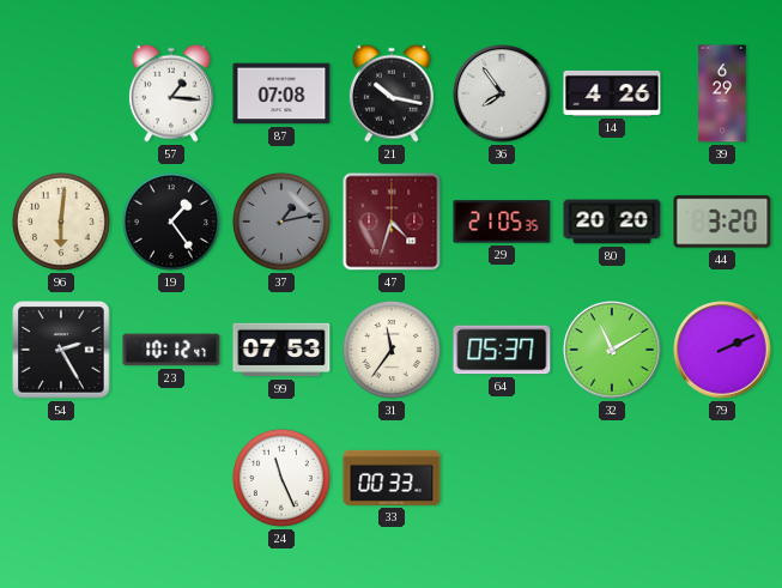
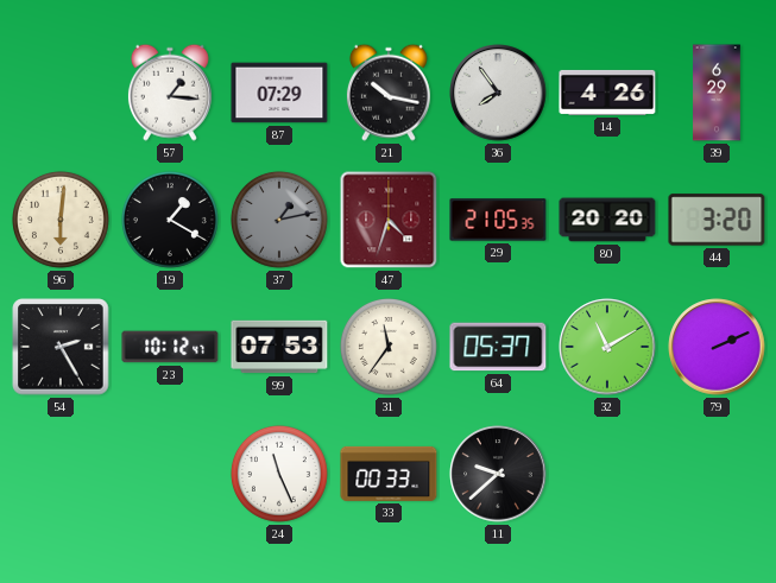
87: 07:08 -> 07:29
19: 1:24 -> 1:20
11: none -> 9:38
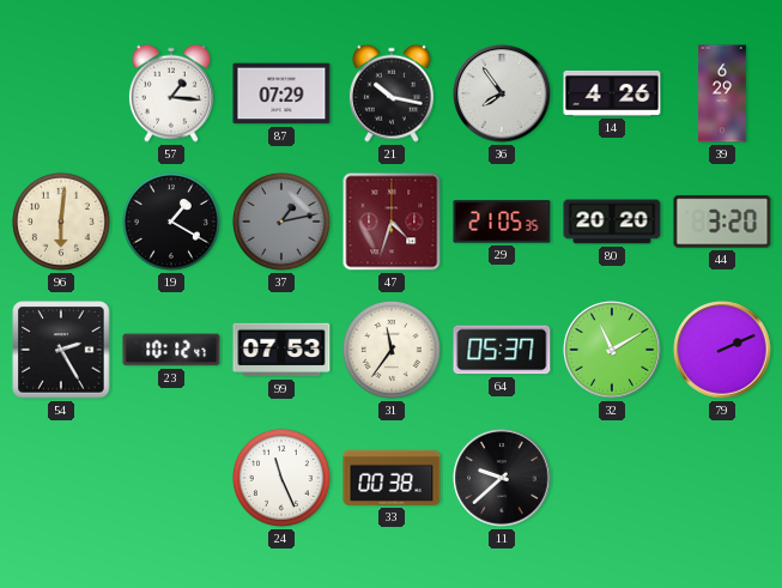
33: 00:33 -> 00:38
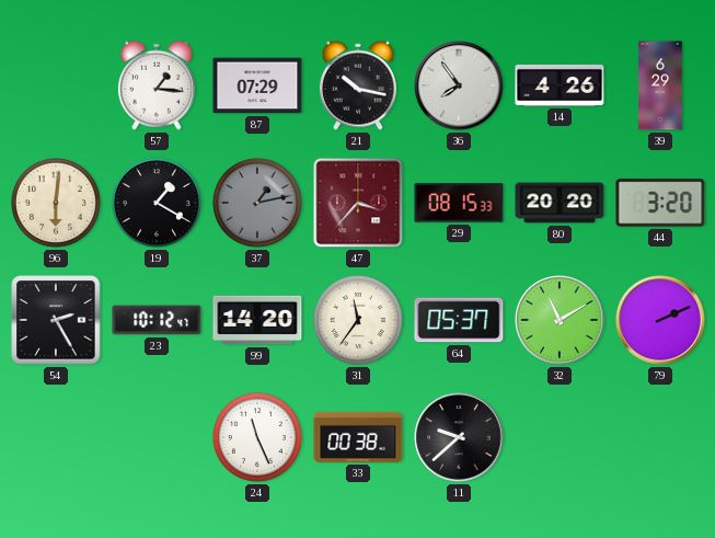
47: 4:33 -> 3:37
29: 21:05 -> 08:15
99: 07:53 -> 14:20
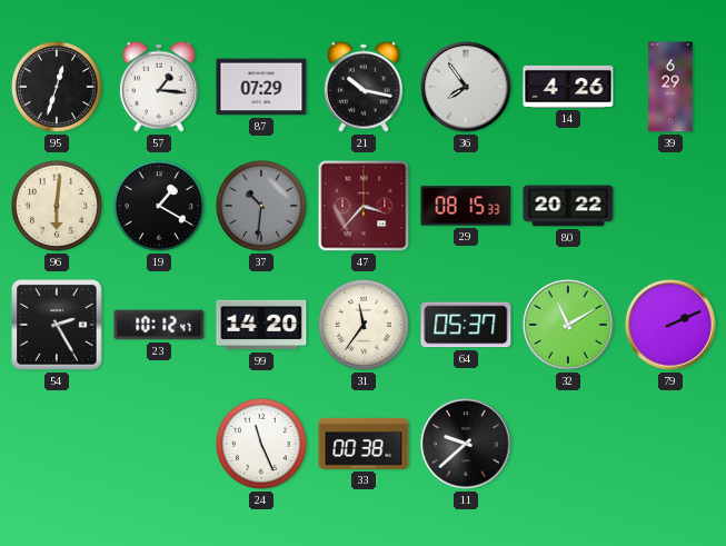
95: none -> 12:33
37: 1:13 -> 10:31
80: 20:20 -> 20:22
44: 3:20 -> none
